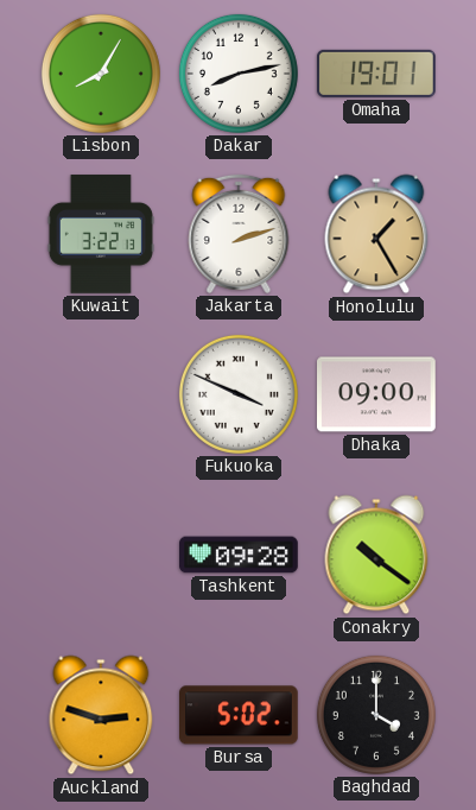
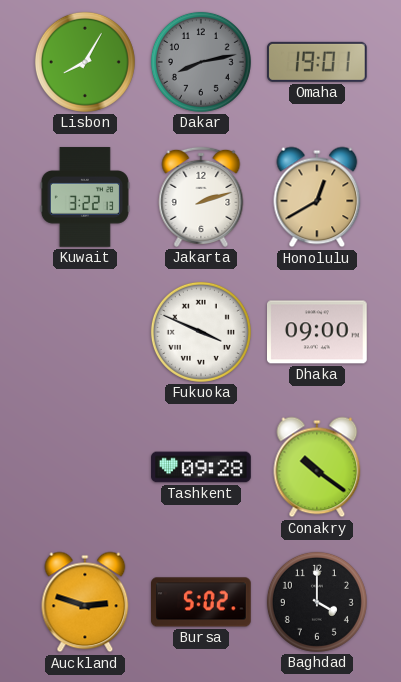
Dakar dial: white -> grey
Honolulu: 1:25 -> 12:40
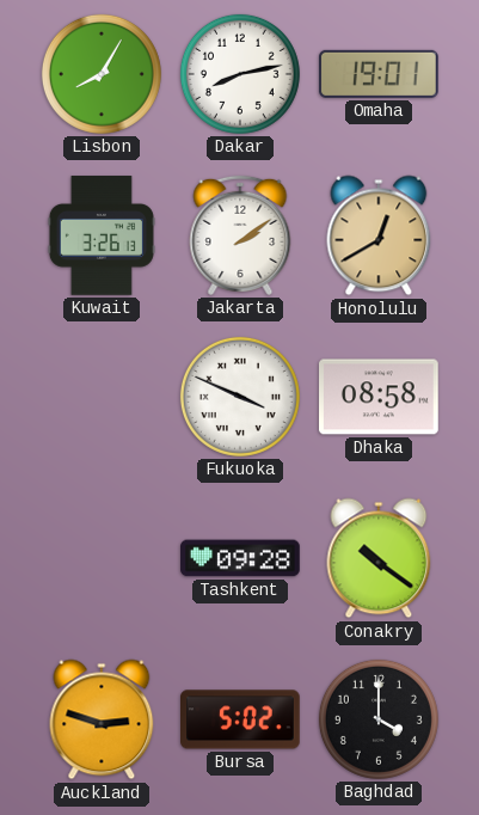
Dakar dial: grey -> white
Kuwait: 3:22 -> 3:26
Jakarta: 2:12 -> 2:09
Dhaka: 09:00 -> 08:58
